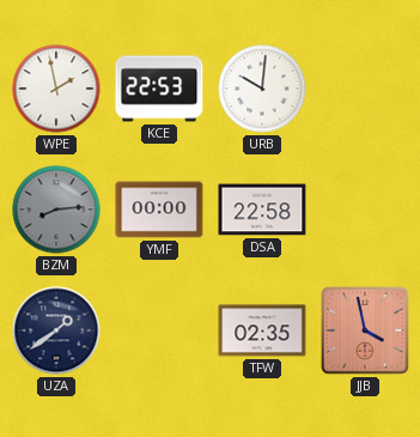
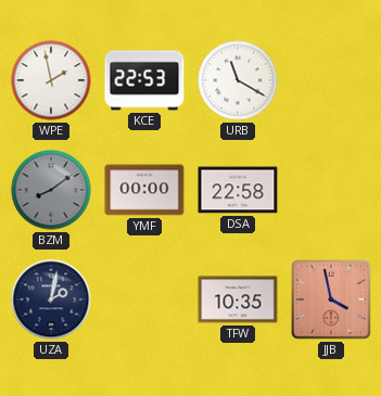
URB: 10:01 -> 11:20
BZM: 8:14 -> 8:09
UZA: 1:39 -> 2:02
TFW: 02:35 -> 10:35
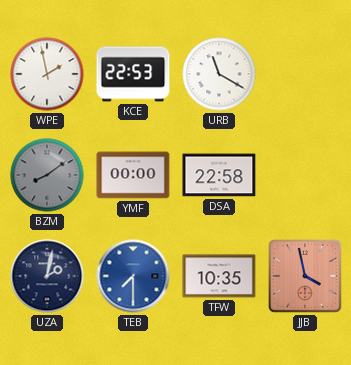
TEB: none -> 7:30
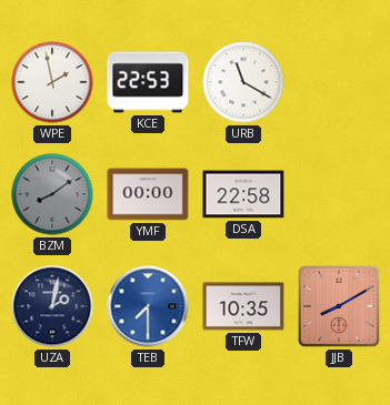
JJB: 3:58 -> 8:10
